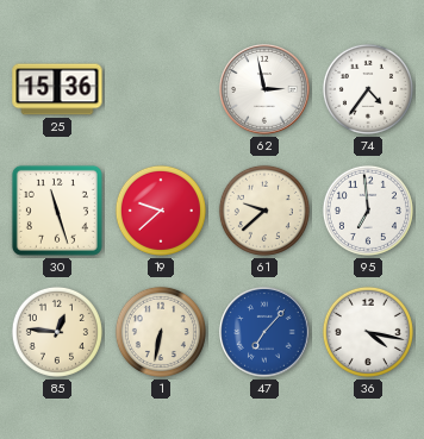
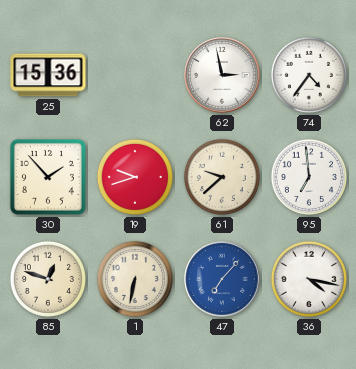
30: 11:27 -> 1:53
19: 9:38 -> 9:42
85: 12:46 -> 12:48
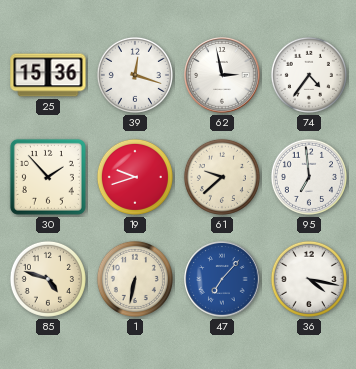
39: none -> 12:18
85: 12:48 -> 4:48
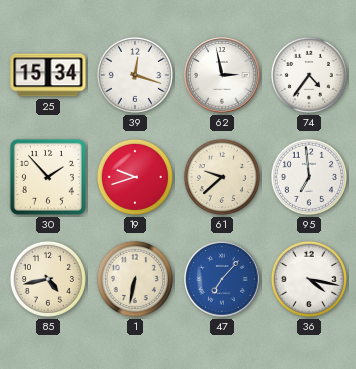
25: 15:36 -> 15:34
85: 4:48 -> 4:43
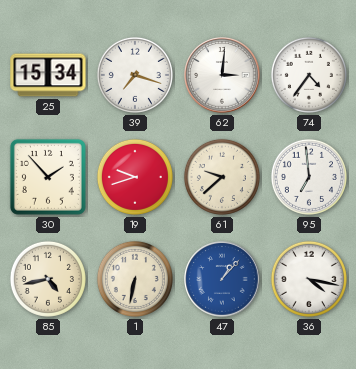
39: 12:18 -> 7:18
62: 2:58 -> 3:01
47: 7:07 -> 1:07
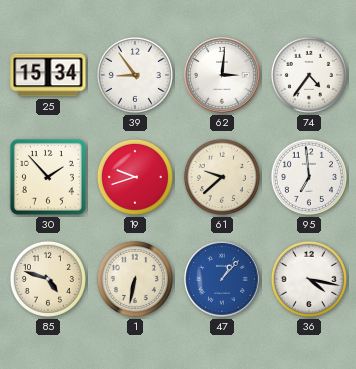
39: 7:18 -> 8:54
85: 4:43 -> 4:48
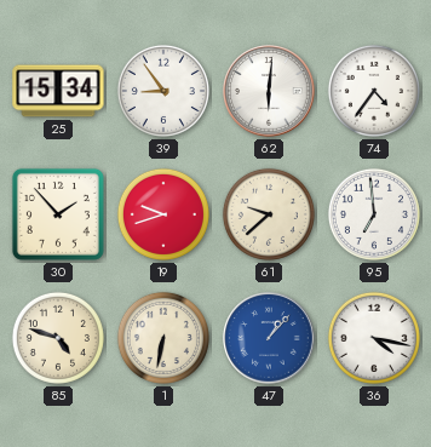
62: 3:01 -> 6:01
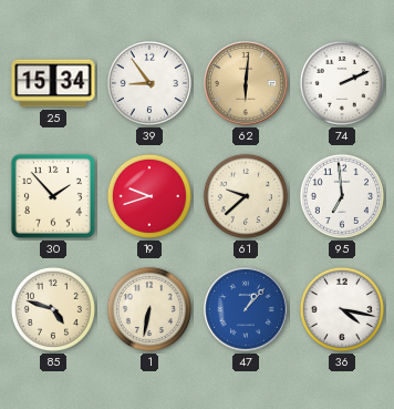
62 dial: white -> champagne
74: 4:36 -> 2:11
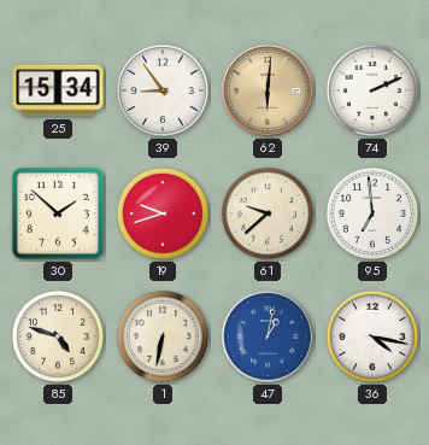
30: 1:53 -> 1:52
47: 1:07 -> 1:02
